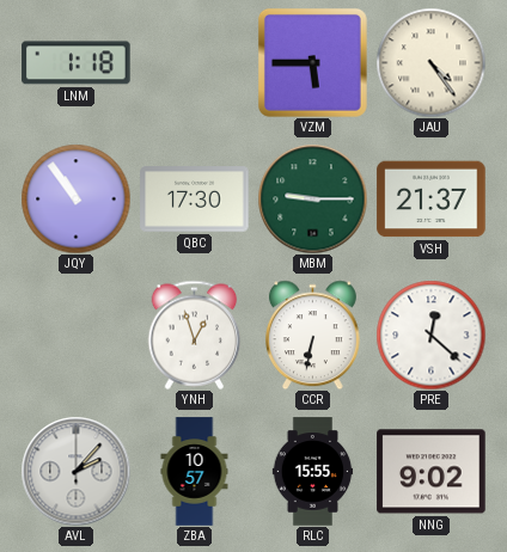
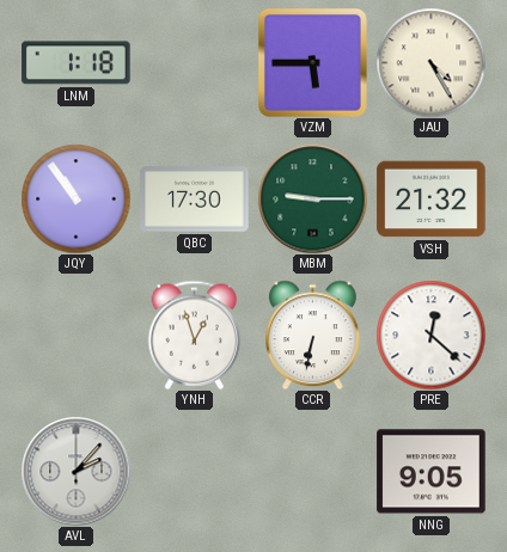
JAU: 4:24 -> 4:25
VSH: 21:37 -> 21:32
ZBA: 10:57 -> none
RLC: 15:55 -> none
NNG: 9:02 -> 9:05
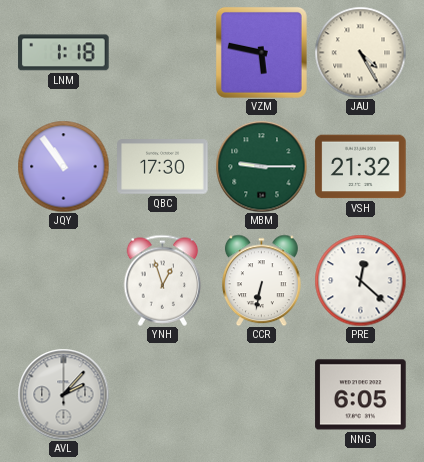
VZM: 5:45 -> 5:47
NNG: 9:05 -> 6:05
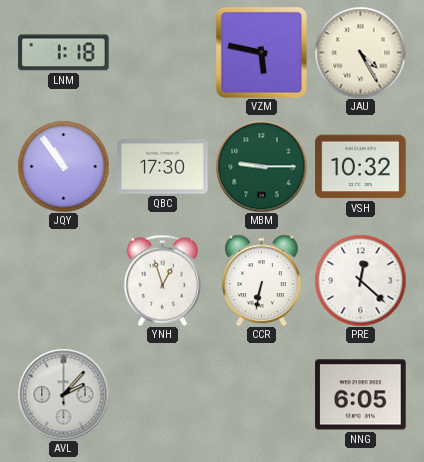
VSH: 21:32 -> 10:32
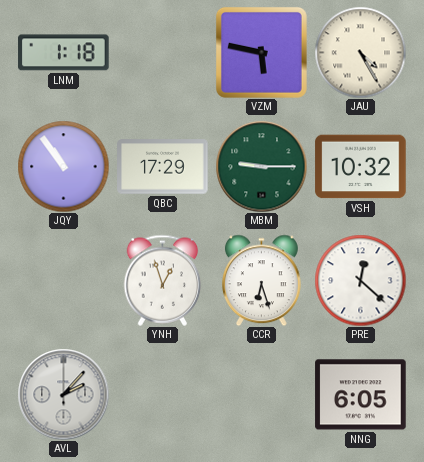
QBC: 17:30 -> 17:29
CCR: 6:32 -> 6:27
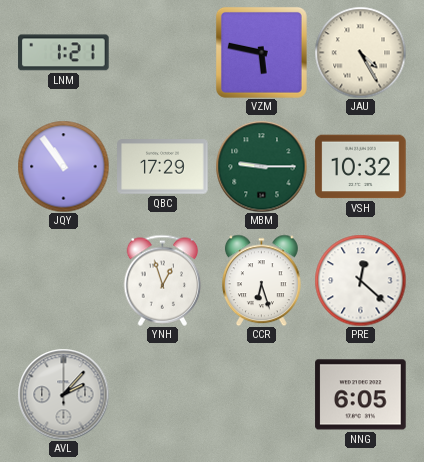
LNM: 1:18 -> 1:21
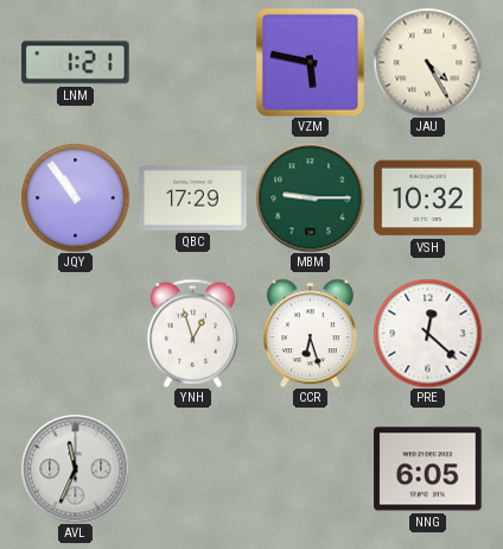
AVL: 2:07 -> 11:34
